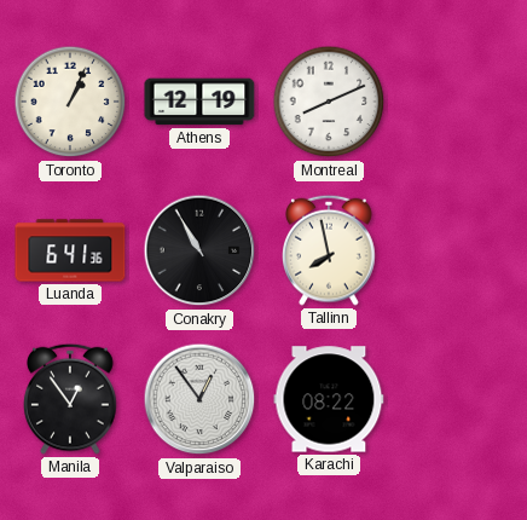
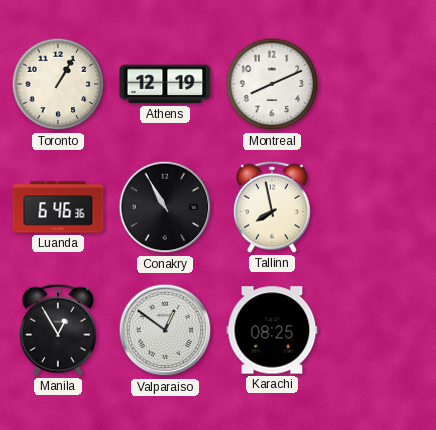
Toronto: 1:04 -> 1:05
Luanda: 6:41 -> 6:46
Manila: 12:54 -> 12:55
Valparaiso: 12:54 -> 12:51
Karachi: 08:22 -> 08:25
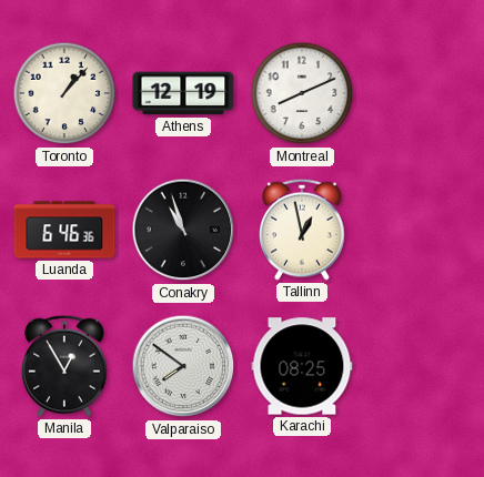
Toronto: 1:05 -> 1:07
Conakry: 10:55 -> 10:57
Tallinn: 7:58 -> 12:58
Valparaiso: 12:51 -> 7:51
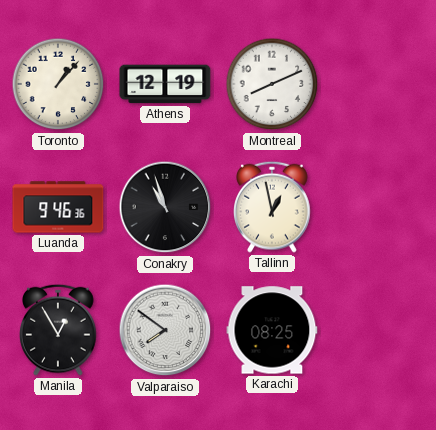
Luanda: 6:46 -> 9:46
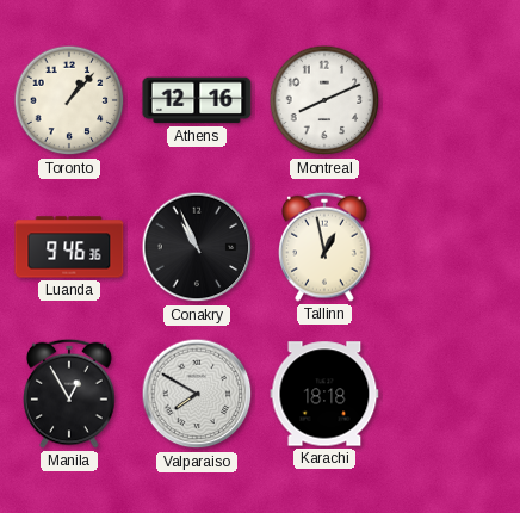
Athens: 12:19 -> 12:16
Conakry: 10:57 -> 10:56
Valparaiso: 7:51 -> 7:50
Karachi: 08:25 -> 18:18
